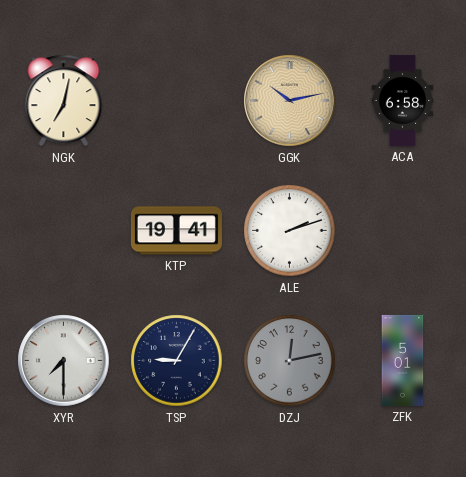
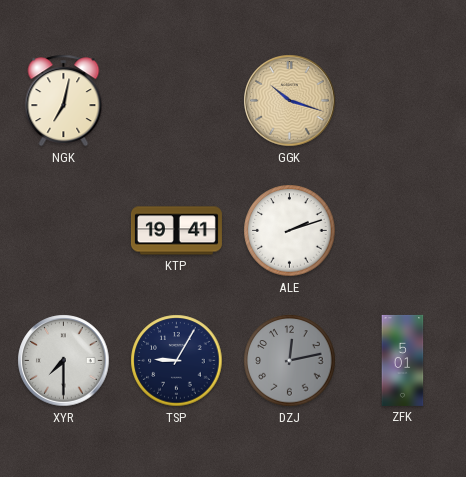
GGK: 10:13 -> 10:18
ACA: 6:58 -> none
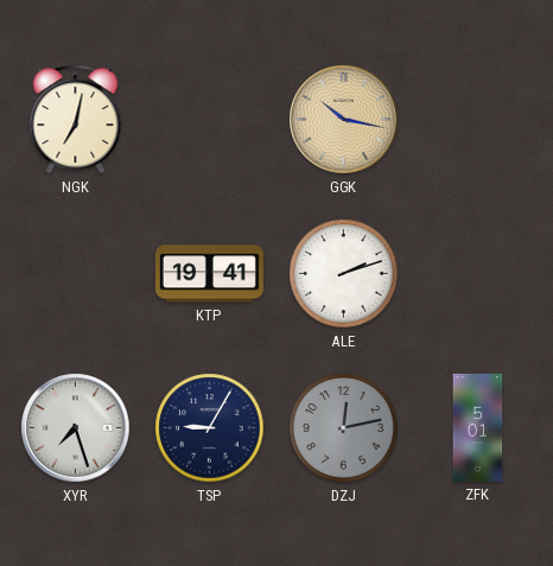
GGK: 10:18 -> 10:17
XYR: 7:30 -> 7:27
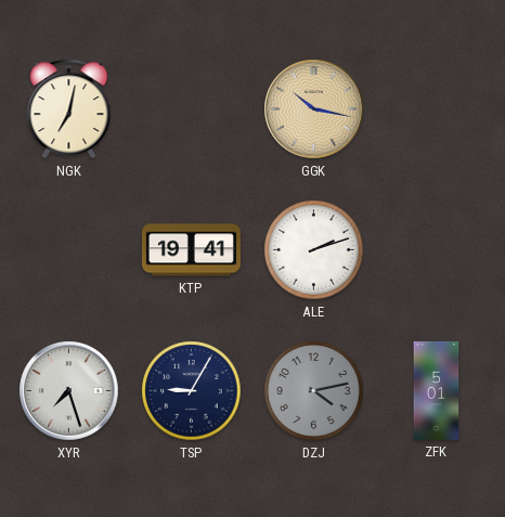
DZJ: 12:13 -> 4:13
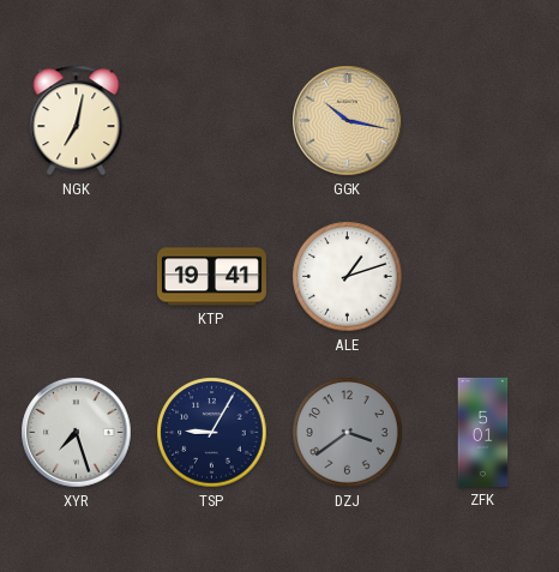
ALE: 2:12 -> 1:12
DZJ: 4:13 -> 3:39
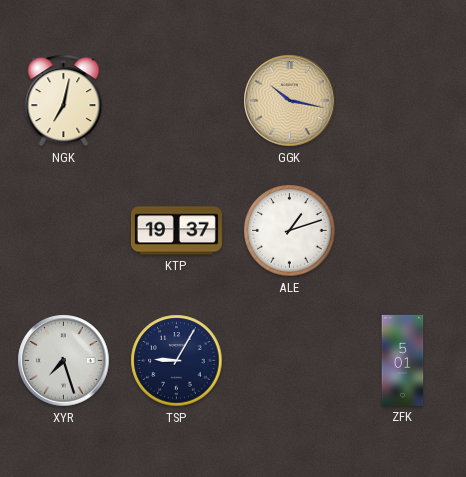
KTP: 19:41 -> 19:37
DZJ: 3:39 -> none
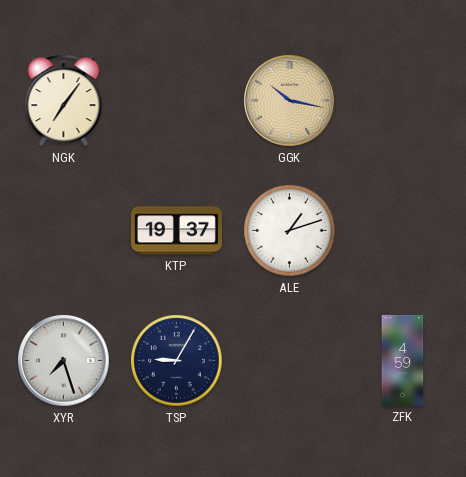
NGK: 7:02 -> 7:06
ZFK: 5:01 -> 4:59
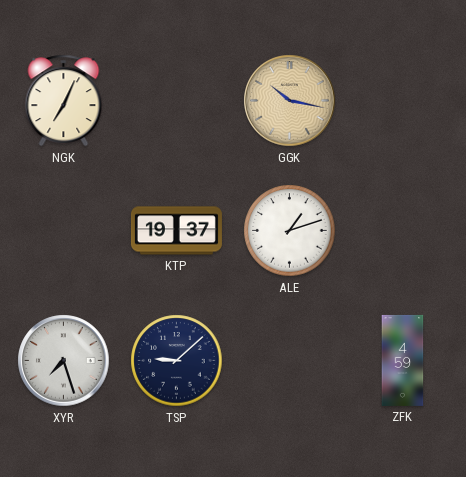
NGK: 7:06 -> 7:04
TSP: 9:05 -> 9:08
